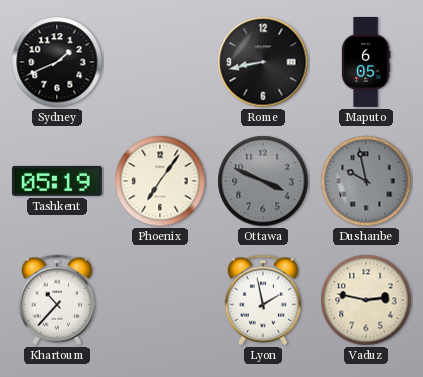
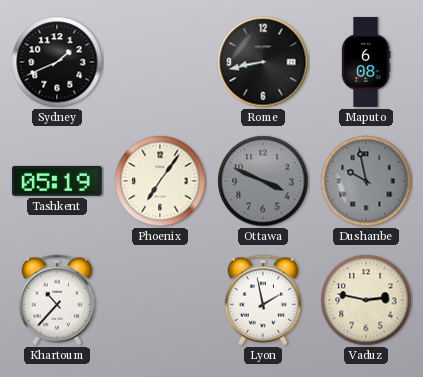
Maputo: 6:05 -> 6:08
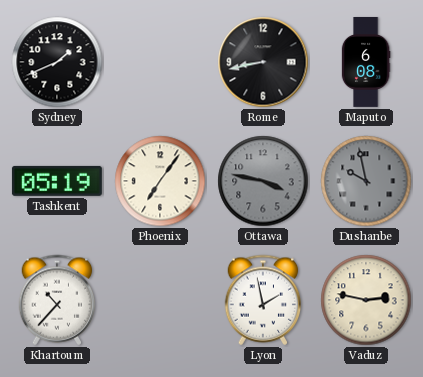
Ottawa: 3:49 -> 3:47
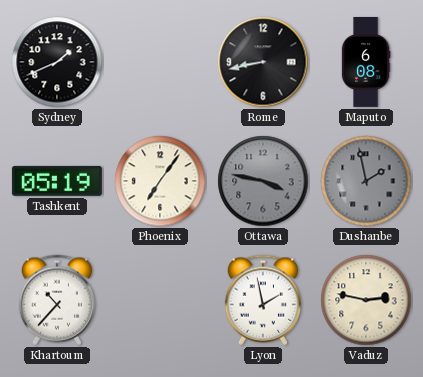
Dushanbe: 9:58 -> 1:58
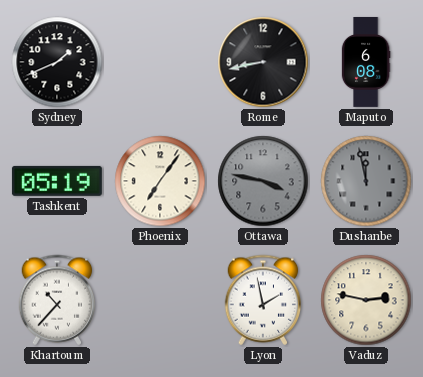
Dushanbe: 1:58 -> 11:58
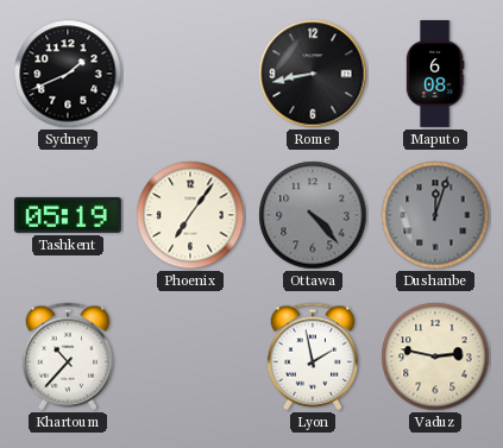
Ottawa: 3:47 -> 4:23
Dushanbe: 11:58 -> 12:03
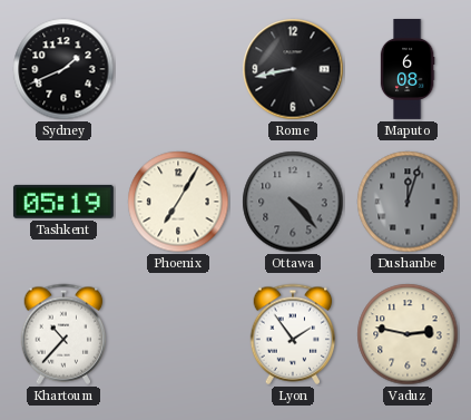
Phoenix: 7:06 -> 7:05
Lyon: 1:58 -> 1:54
